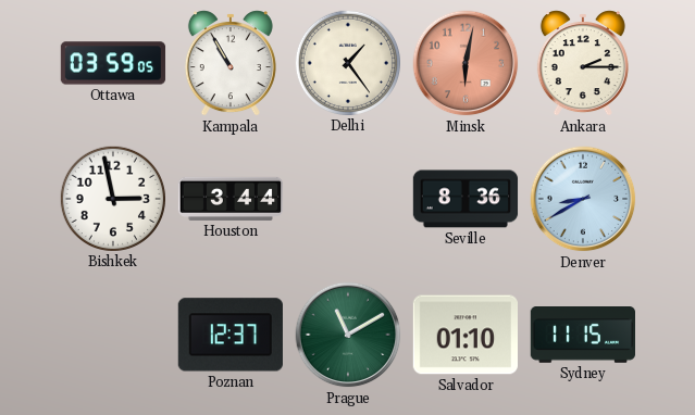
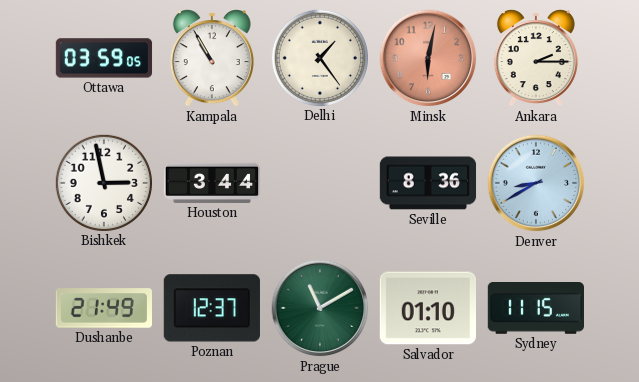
Dushanbe: none -> 21:49
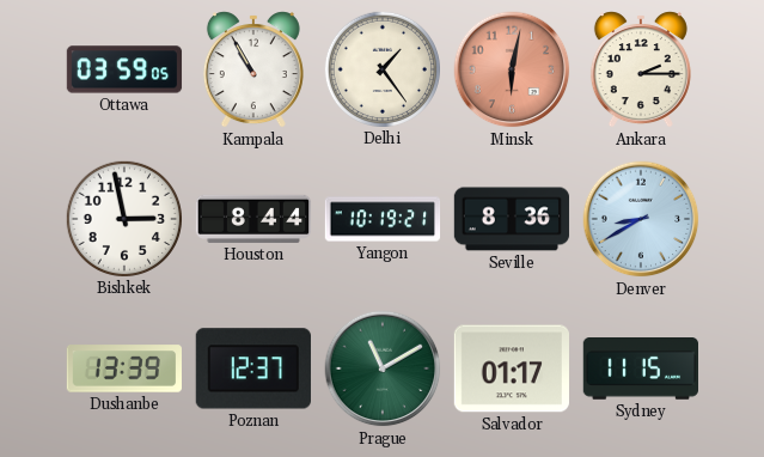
Houston: 3:44 -> 8:44
Yangon: none -> 10:19
Dushanbe: 21:49 -> 13:39
Salvador: 01:10 -> 01:17
